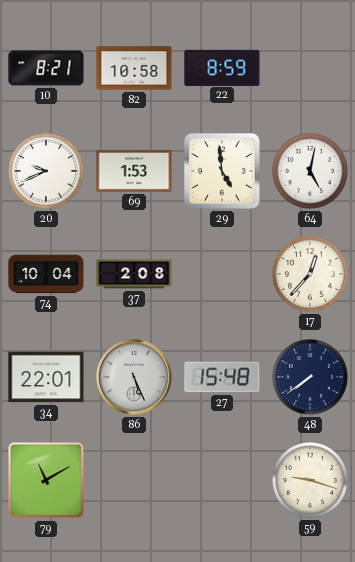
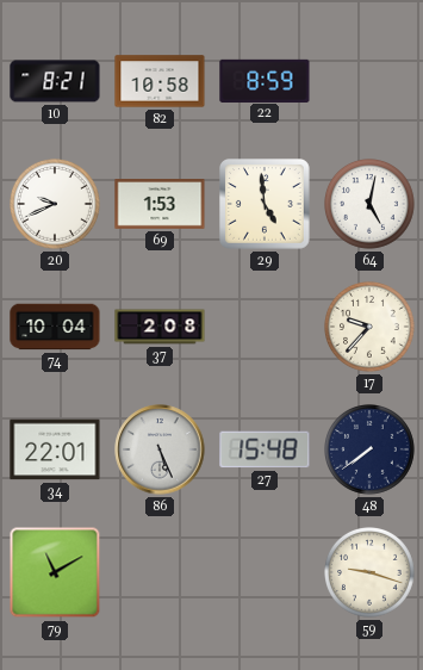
17: 12:37 -> 9:37
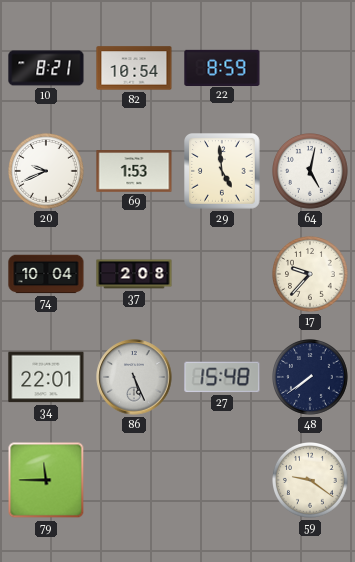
82: 10:58 -> 10:54
79: 11:10 -> 11:45
59: 9:18 -> 9:21
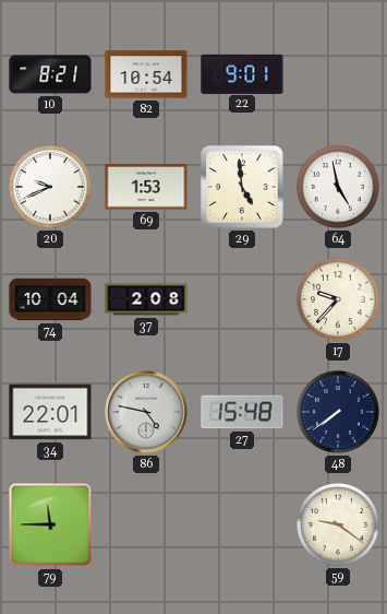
22: 8:59 -> 9:01
64: 5:02 -> 4:58
86: 5:26 -> 4:47
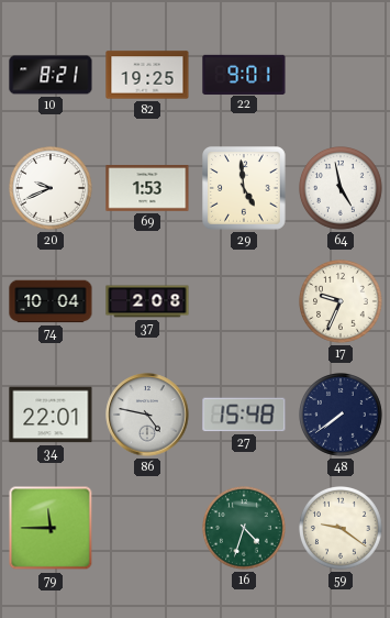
82: 10:54 -> 19:25
17: 9:37 -> 9:34
16: none -> 4:33
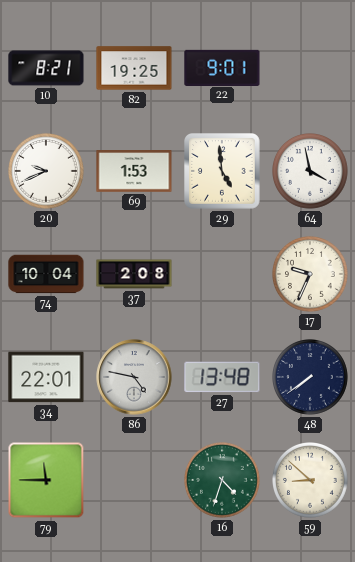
64: 4:58 -> 3:58
27: 15:48 -> 13:48
59: 9:21 -> 8:52
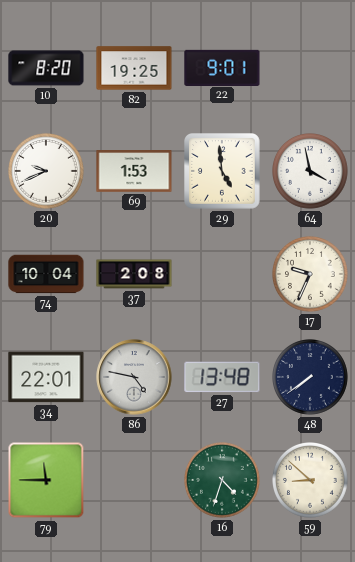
10: 8:21 -> 8:20
